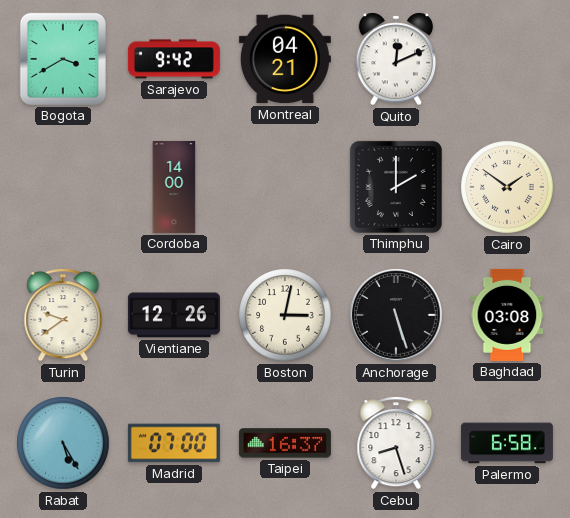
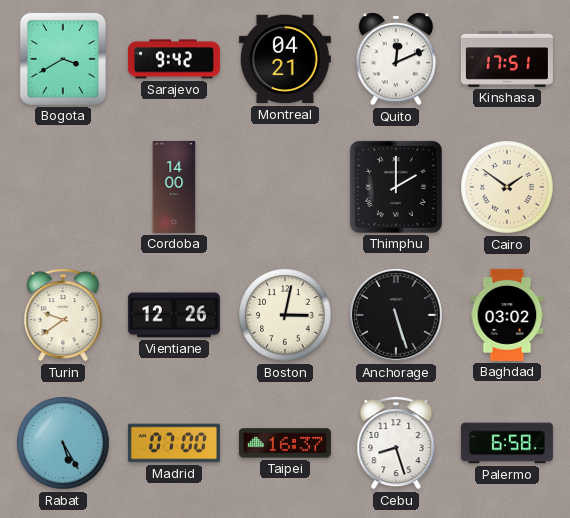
Kinshasa: none -> 17:51
Baghdad: 03:08 -> 03:02
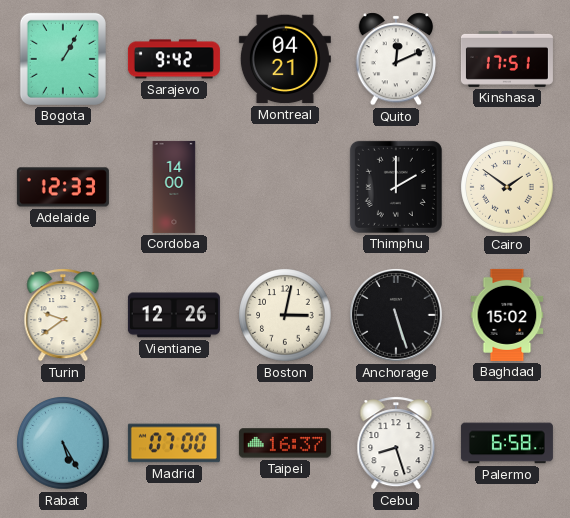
Bogota: 3:40 -> 1:05
Adelaide: none -> 12:33
Baghdad: 03:02 -> 15:02
